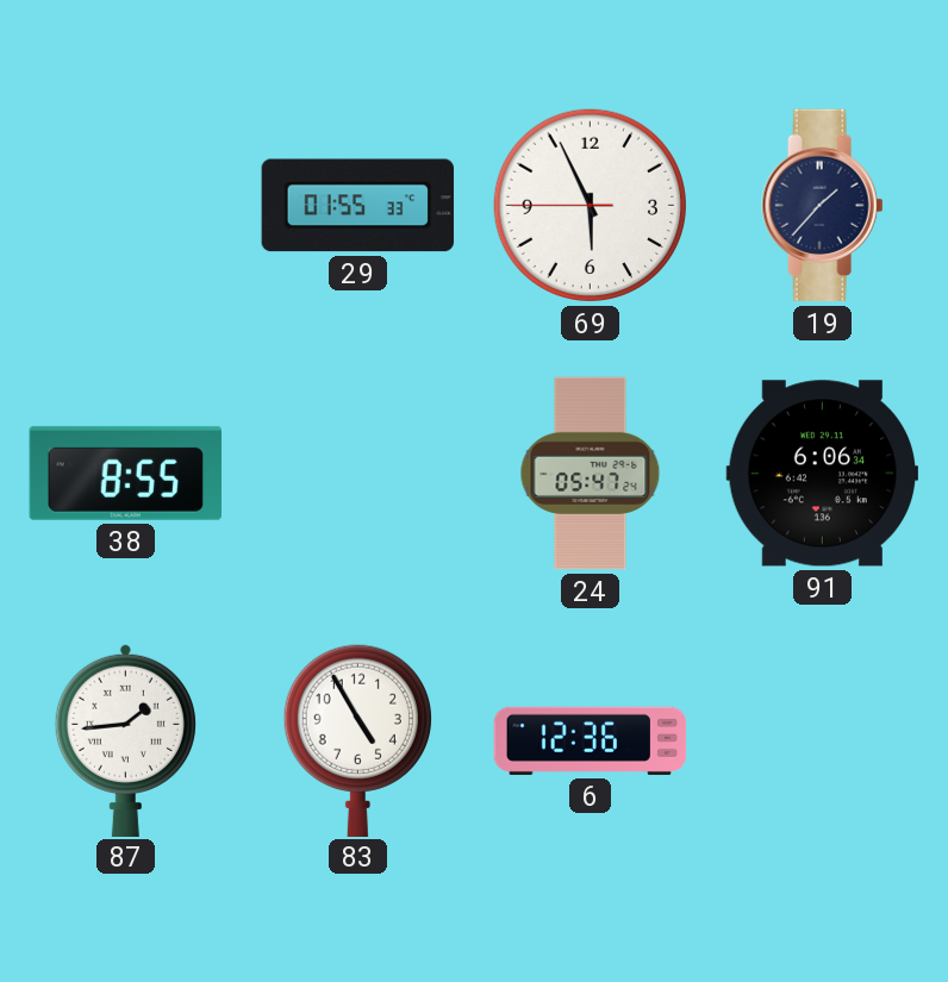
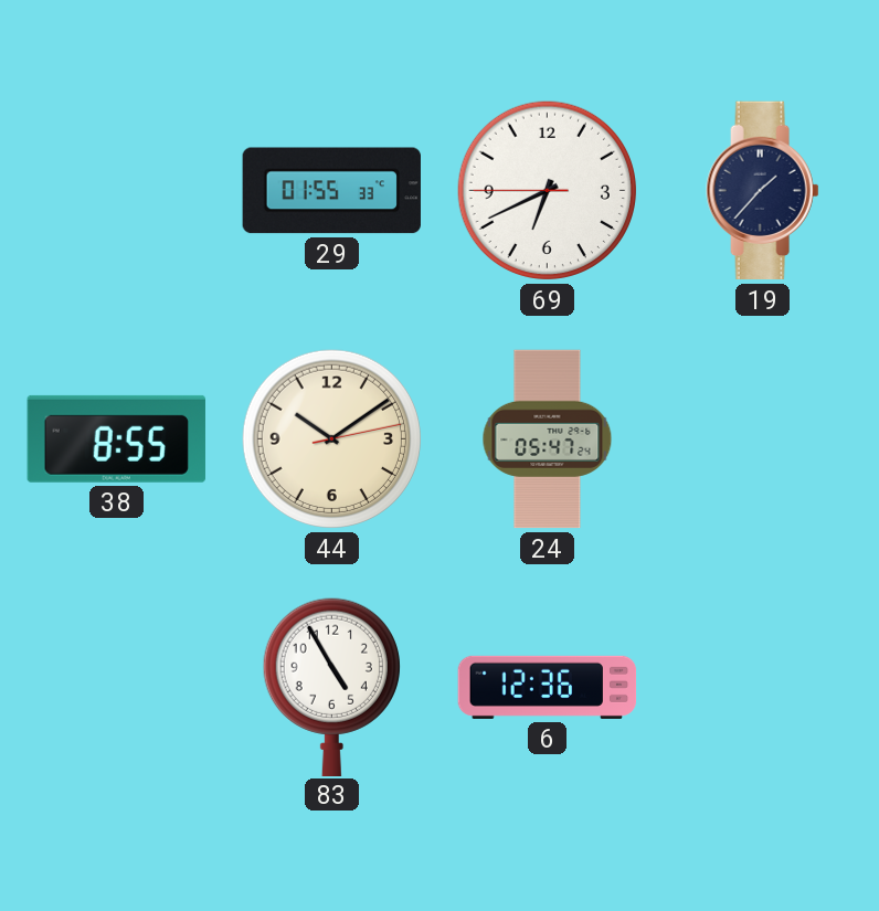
69: 5:55 -> 6:40
44: none -> 10:09
91: 6:06 -> none
87: 1:44 -> none
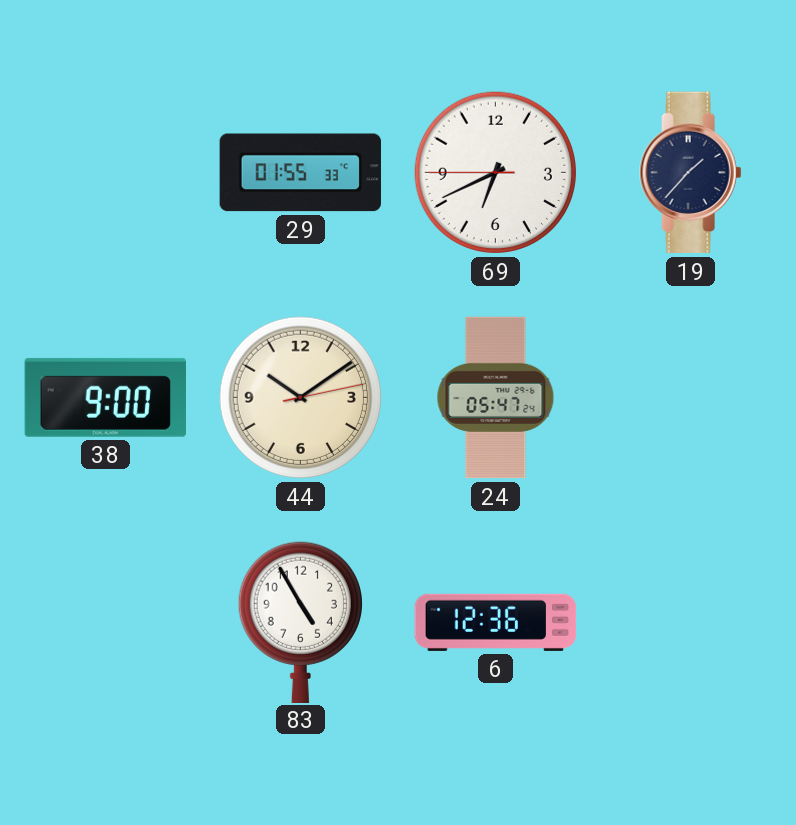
38: 8:55 -> 9:00
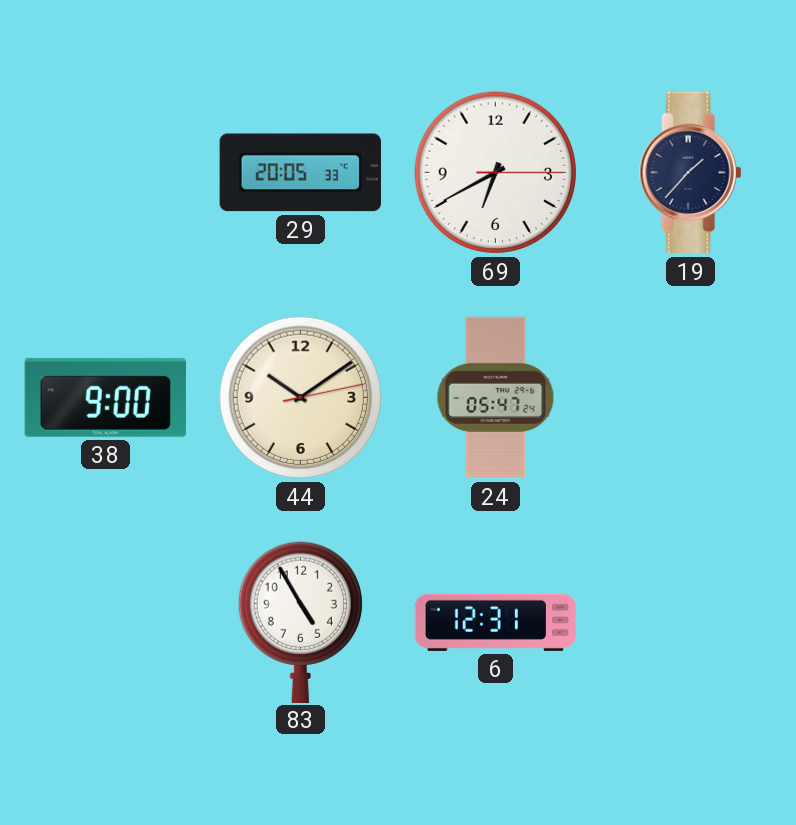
29: 01:55 -> 20:05
69: 6:40:45 -> 6:40:15
6: 12:36 -> 12:31
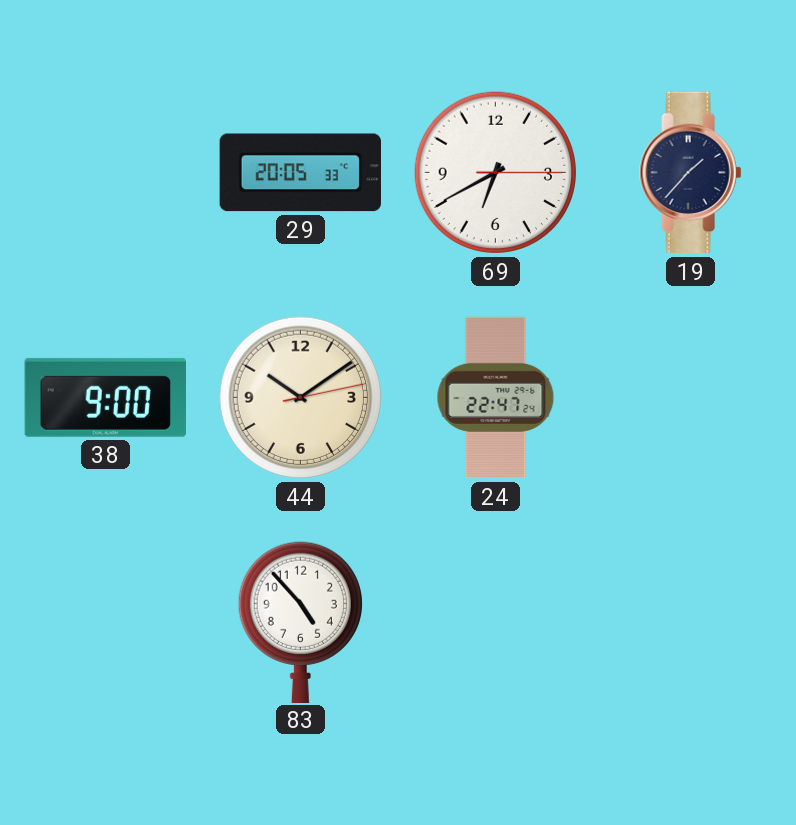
24: 05:47 -> 22:47
83: 4:55 -> 4:53
6: 12:31 -> none
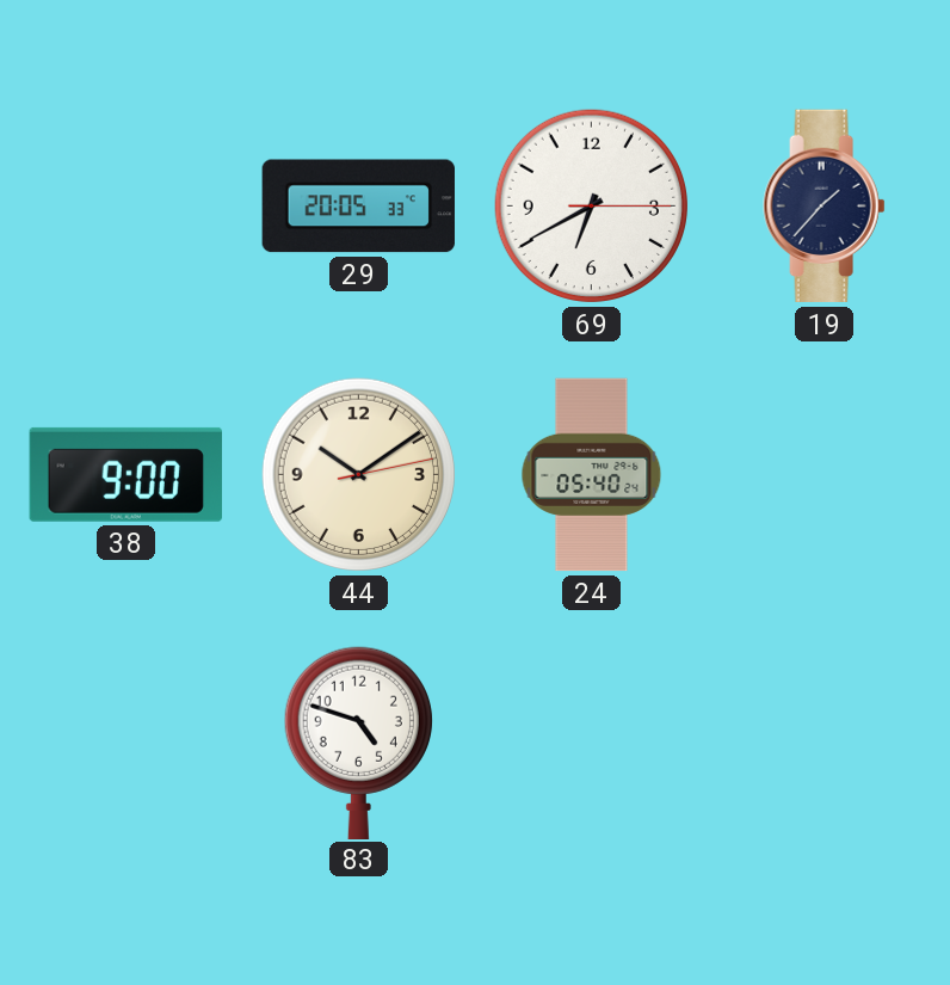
24: 22:47 -> 05:40
83: 4:53 -> 4:48
